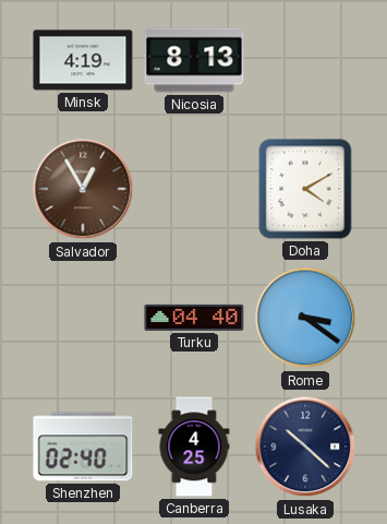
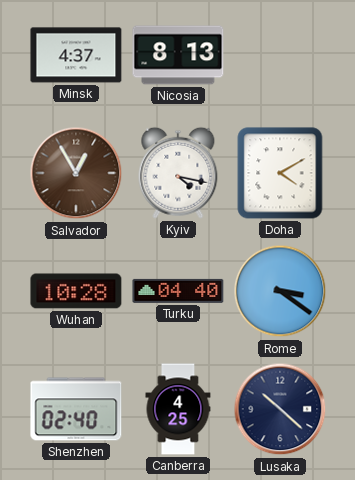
Minsk: 4:19 -> 4:37
Kyiv: none -> 4:17
Wuhan: none -> 10:28
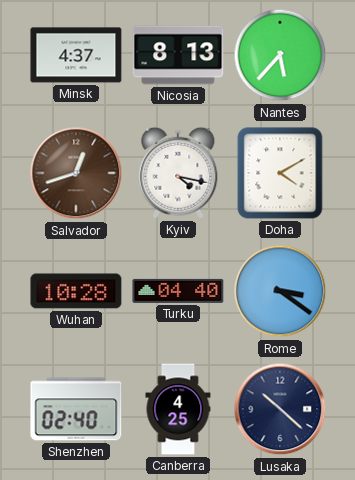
Nantes: none -> 5:37
Salvador: 12:55 -> 12:42
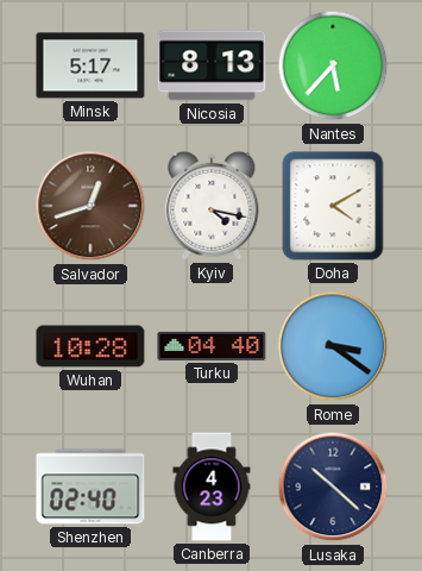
Minsk: 4:37 -> 5:17
Canberra: 4:25 -> 4:23
